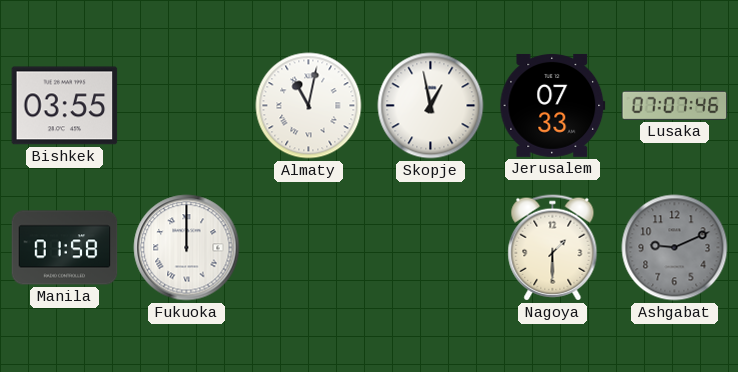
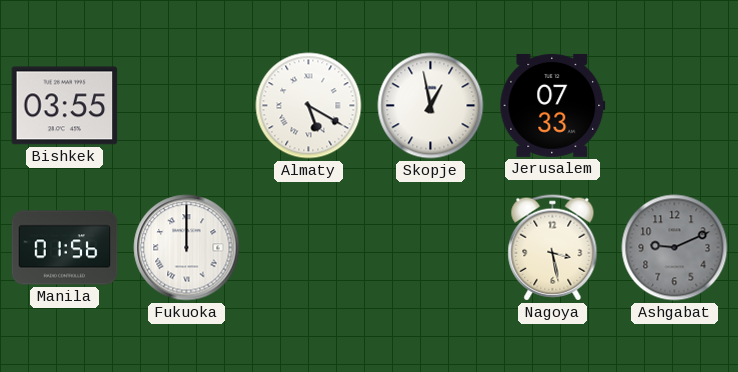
Almaty: 11:02 -> 5:20
Lusaka: 07:07 -> none
Manila: 01:58 -> 01:56
Nagoya: 1:30 -> 3:28
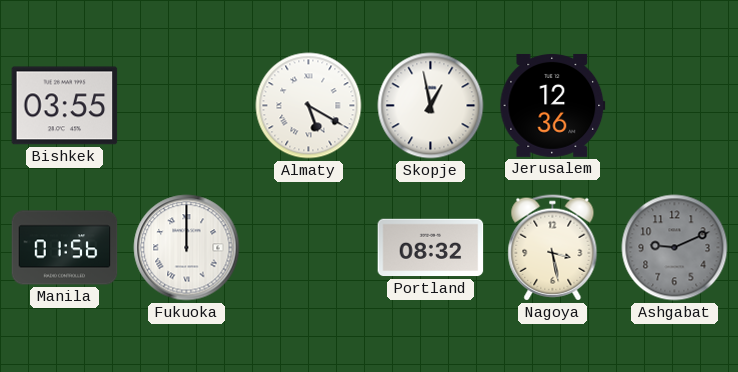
Jerusalem: 07:33 -> 12:36
Portland: none -> 08:32
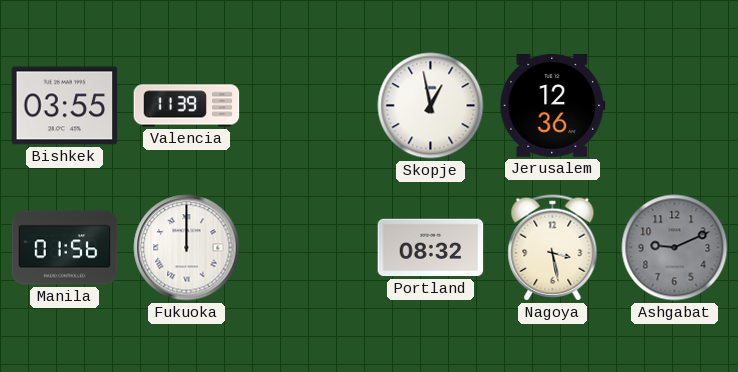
Valencia: none -> 11:39
Almaty: 5:20 -> none
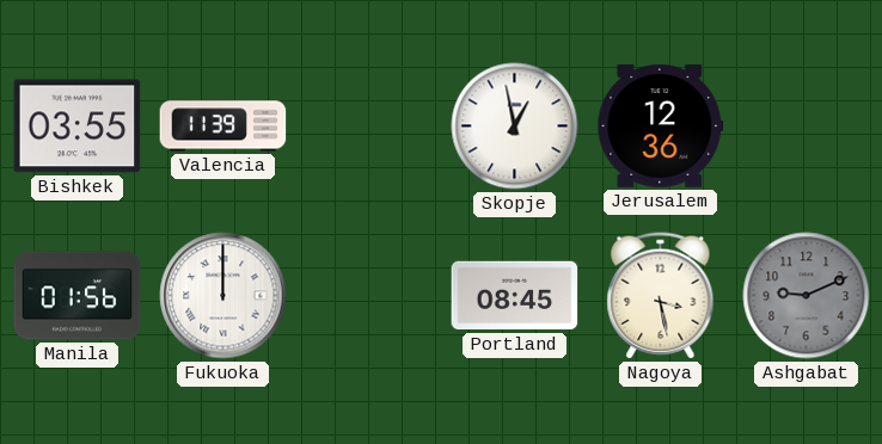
Portland: 08:32 -> 08:45
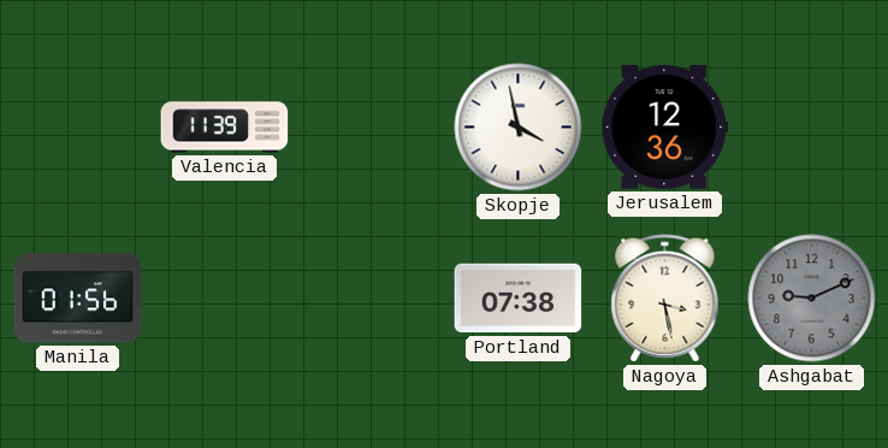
Bishkek: 03:55 -> none
Skopje: 12:58 -> 3:58
Fukuoka: 12:00 -> none
Portland: 08:45 -> 07:38
